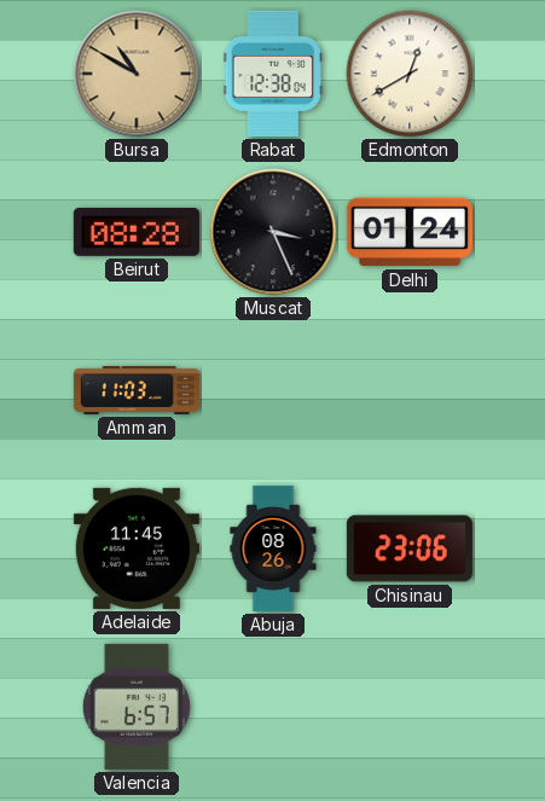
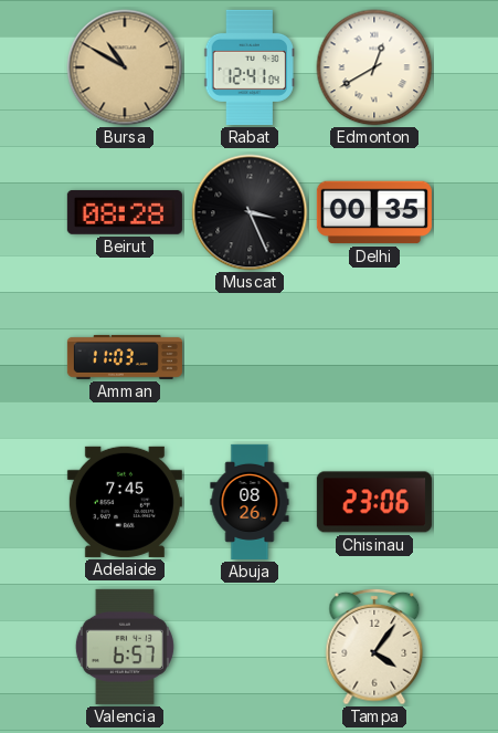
Rabat: 12:38 -> 12:41
Delhi: 01:24 -> 00:35
Adelaide: 11:45 -> 7:45
Tampa: none -> 4:06
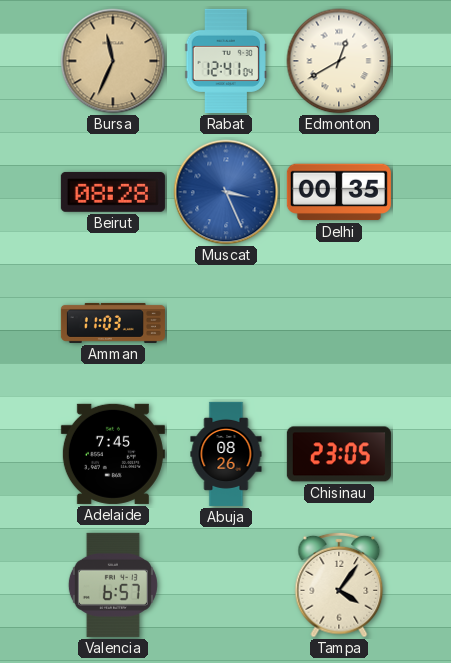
Bursa: 10:50 -> 11:34
Muscat dial: black -> blue
Chisinau: 23:06 -> 23:05
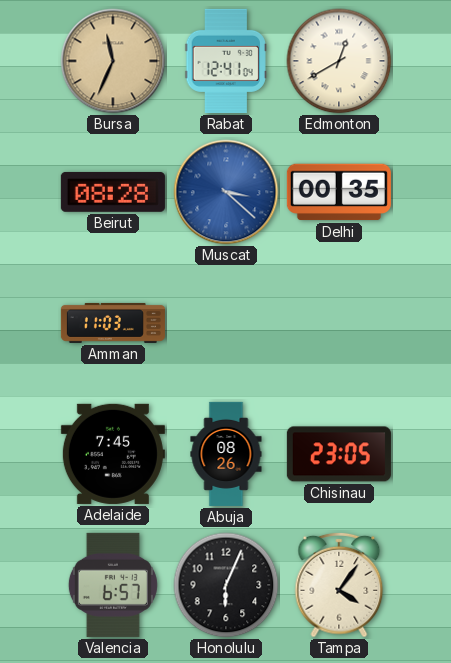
Muscat: 3:26 -> 3:22
Honolulu: none -> 6:04
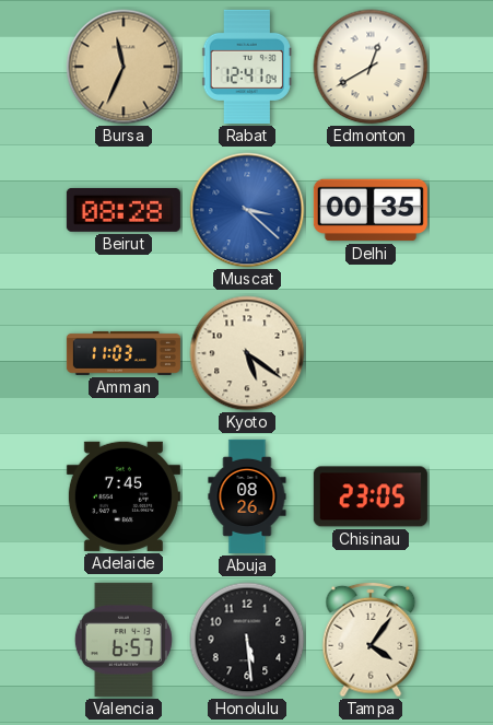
Kyoto: none -> 5:21
Honolulu: 6:04 -> 5:29
